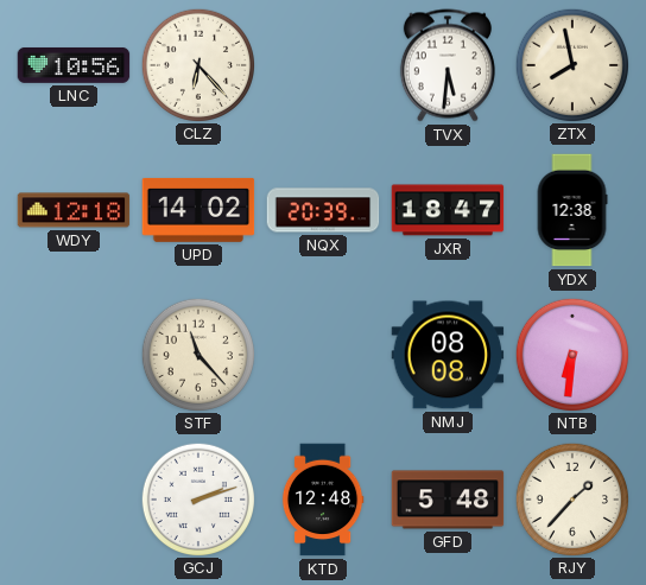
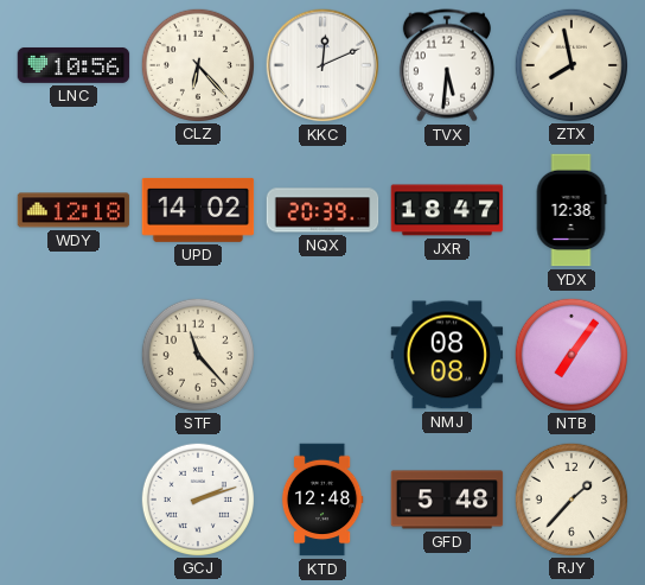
KKC: none -> 12:11
NTB: 6:31 -> 7:06
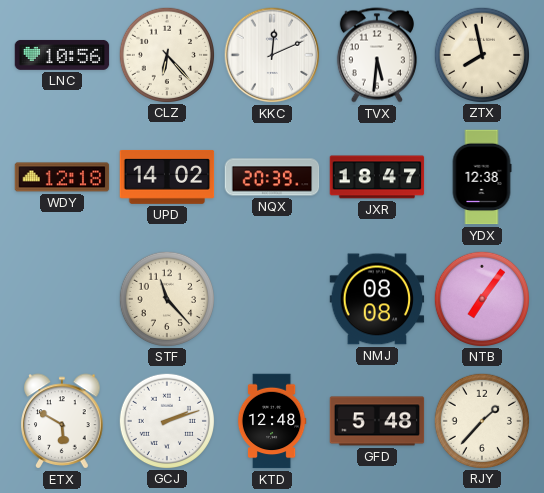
ETX: none -> 5:50
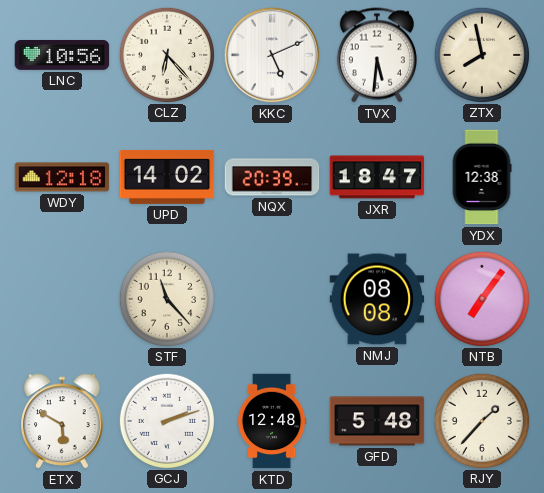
KKC: 12:11 -> 5:11
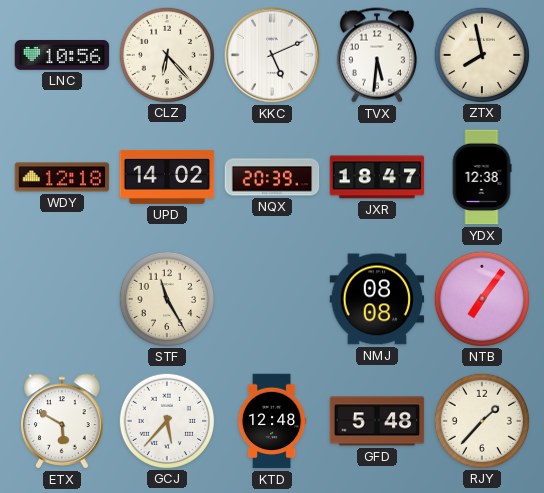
STF: 11:23 -> 11:25
GCJ: 2:12 -> 5:37
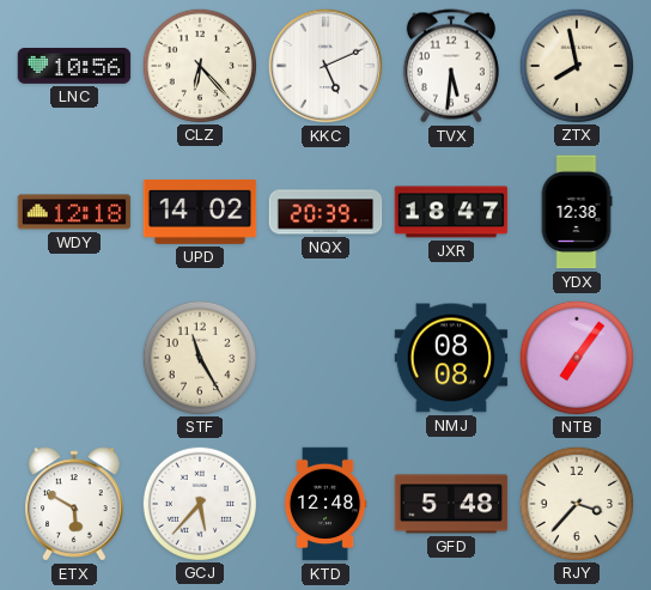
RJY: 1:37 -> 3:37
